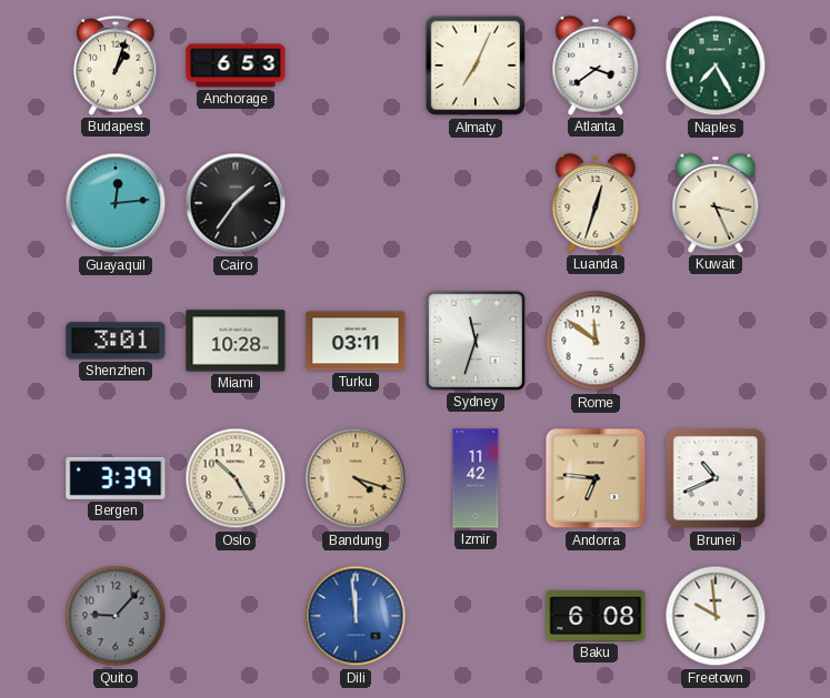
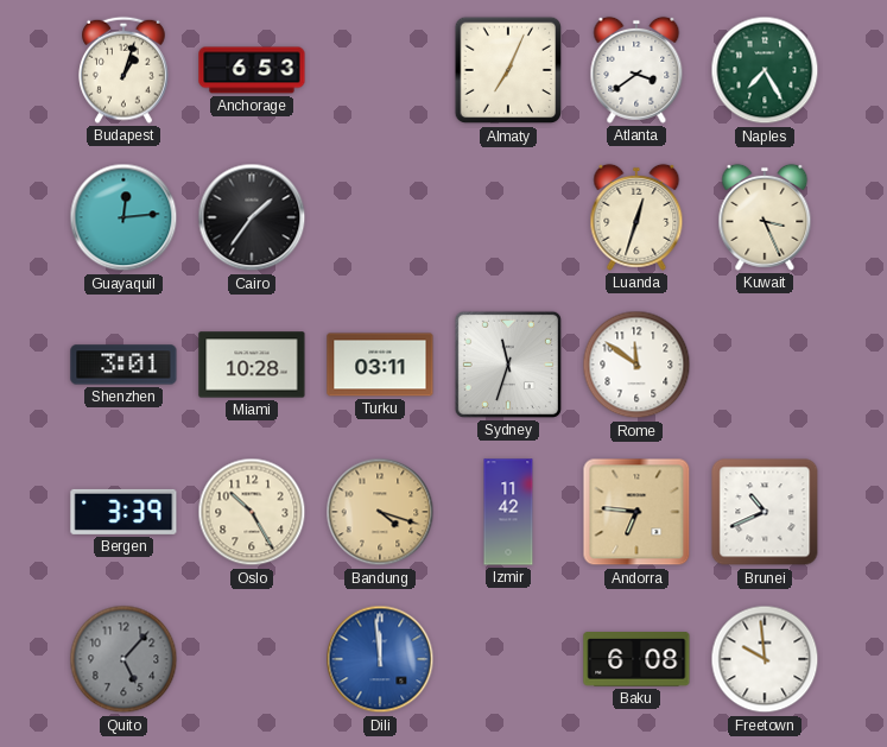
Quito: 9:07 -> 5:07
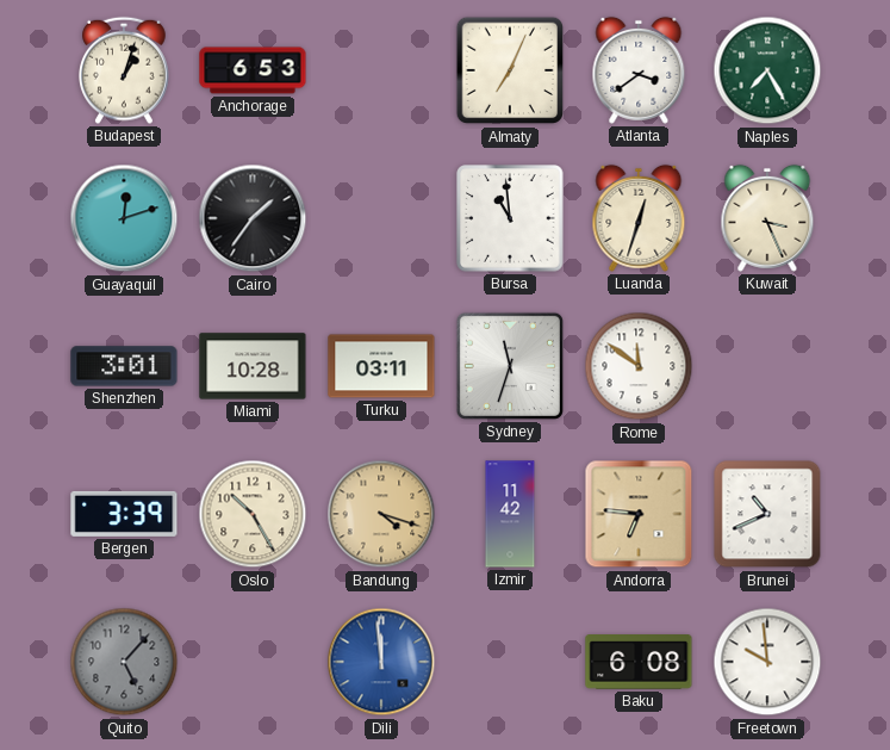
Guayaquil: 12:14 -> 12:12
Bursa: none -> 10:59
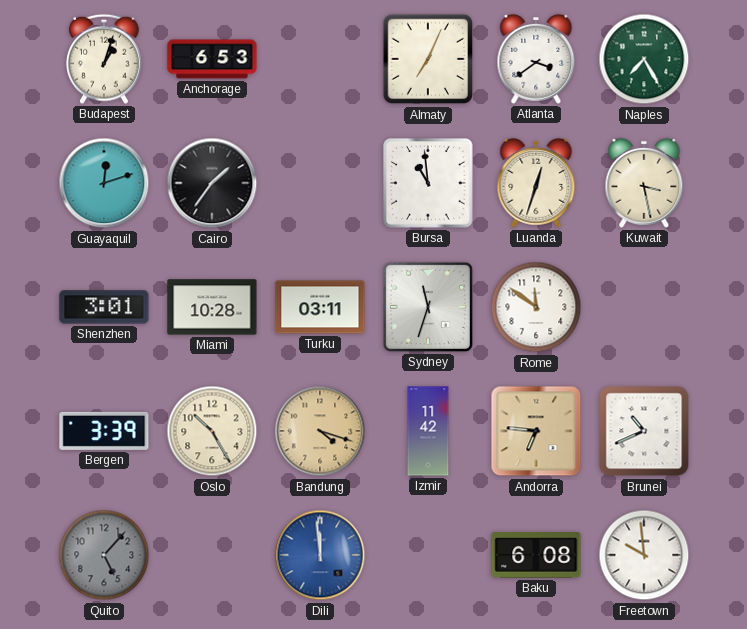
Kuwait: 3:26 -> 3:28
